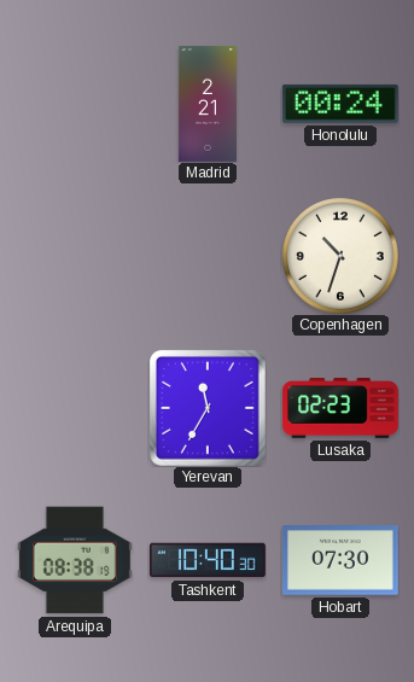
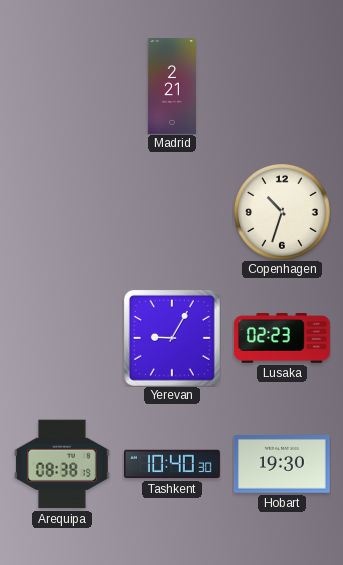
Honolulu: 00:24 -> none
Yerevan: 11:35 -> 9:05
Hobart: 07:30 -> 19:30
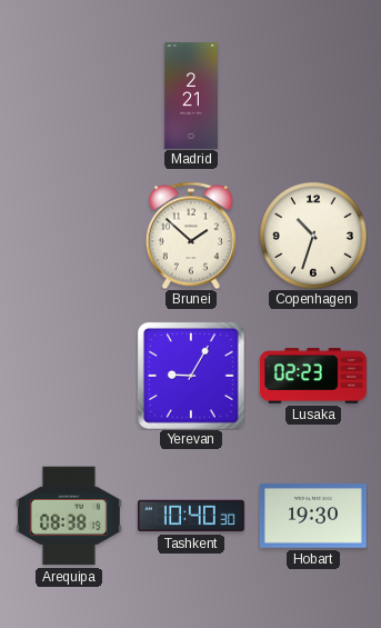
Brunei: none -> 1:52
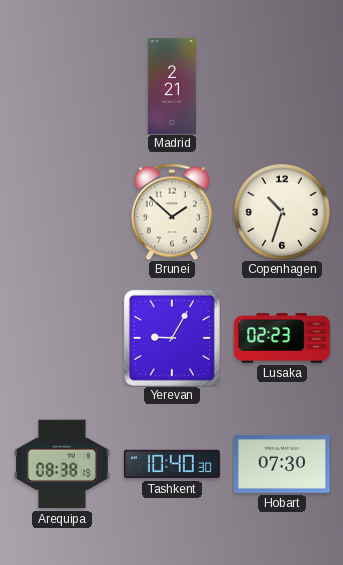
Hobart: 19:30 -> 07:30
